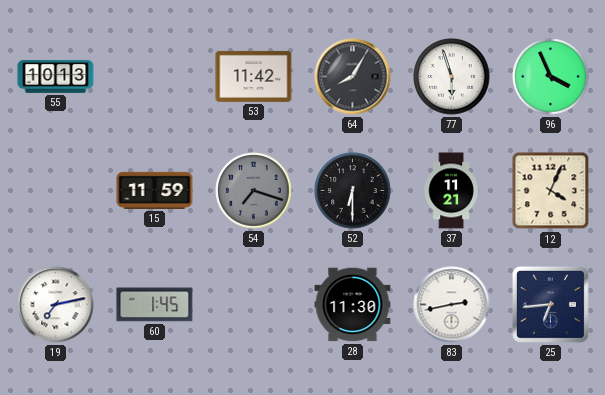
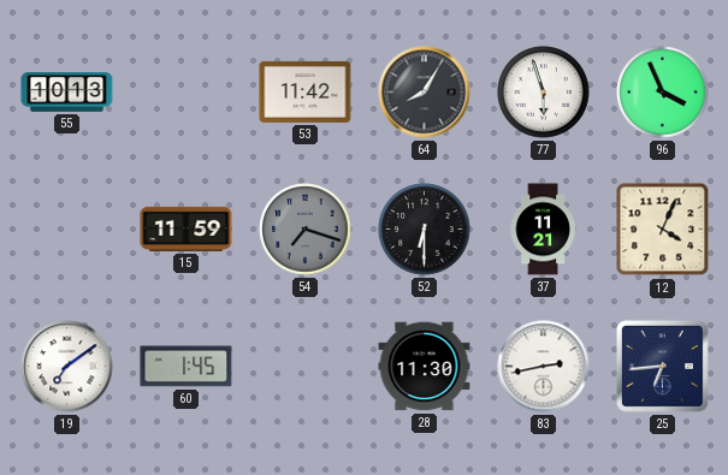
19: 7:13 -> 7:09
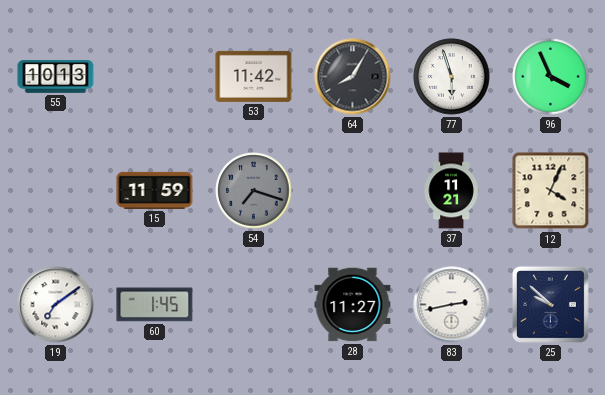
52: 6:30 -> none
28: 11:30 -> 11:27
25: 6:44 -> 9:52
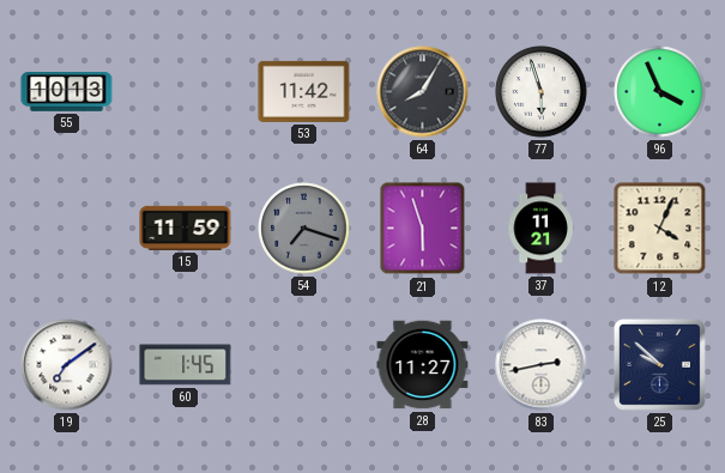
21: none -> 5:57
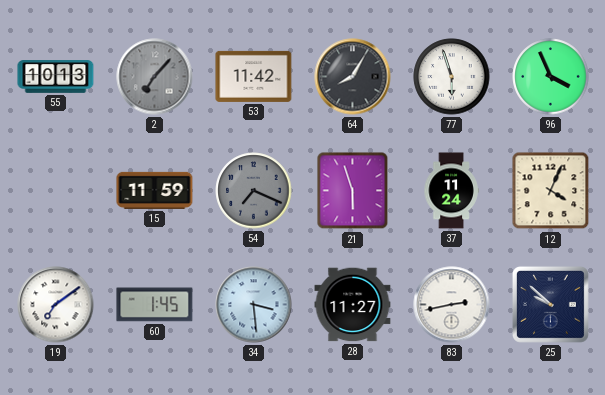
2: none -> 7:07
54: 7:18 -> 7:19
37: 11:21 -> 11:24
34: none -> 3:29
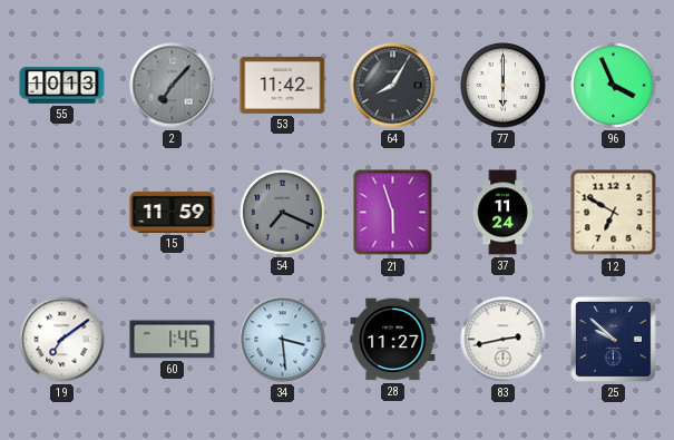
77: 5:57 -> 6:00
12: 4:04 -> 6:50
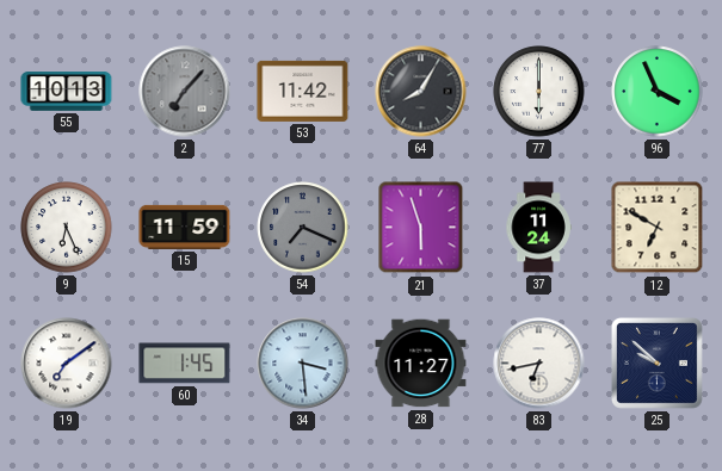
9: none -> 6:26
83: 2:43 -> 6:43
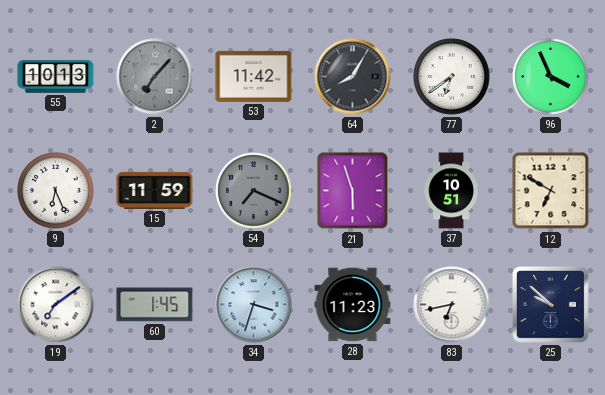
77: 6:00 -> 6:39
37: 11:24 -> 10:51
34: 3:29 -> 3:33
28: 11:27 -> 11:23
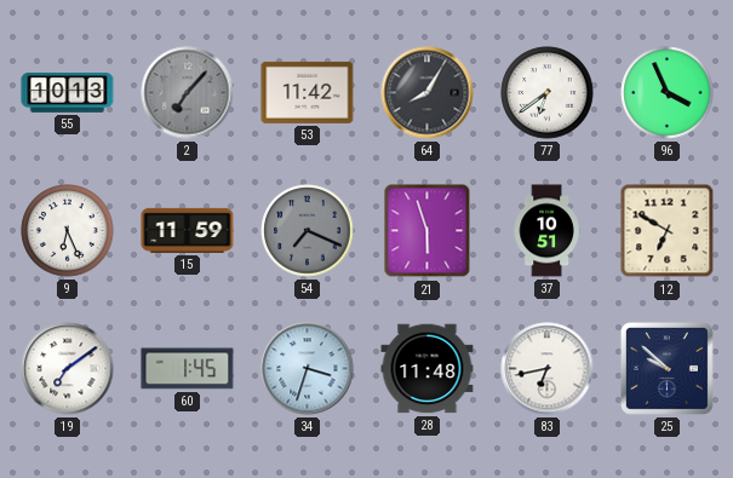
28: 11:23 -> 11:48
